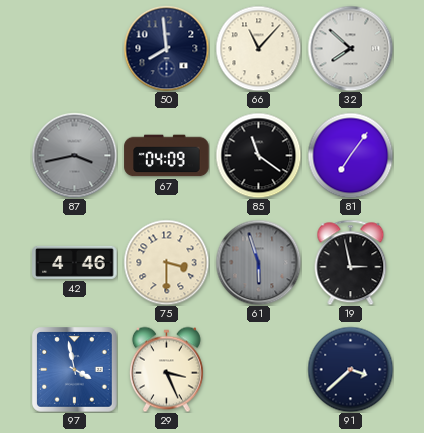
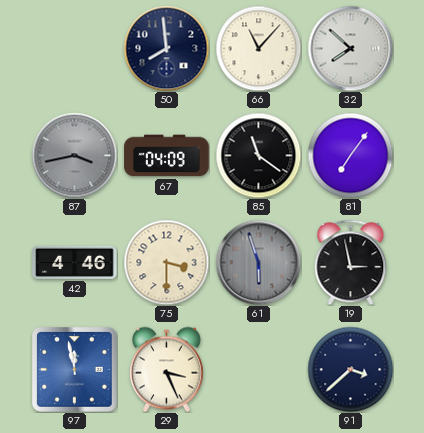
97: 3:58 -> 11:58
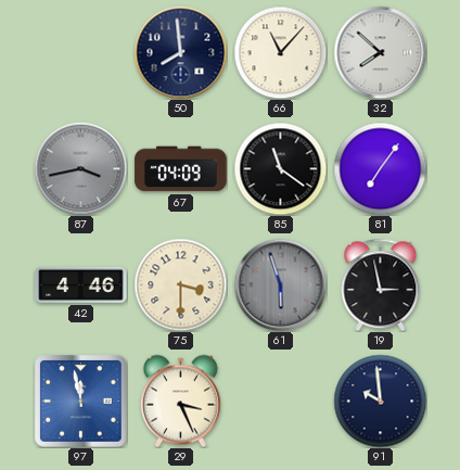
91: 3:38 -> 9:59
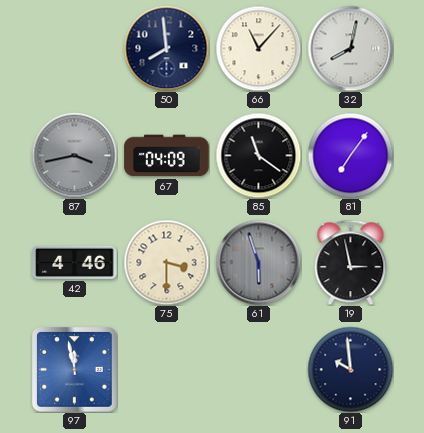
32: 7:52 -> 8:02
29: 3:26 -> none
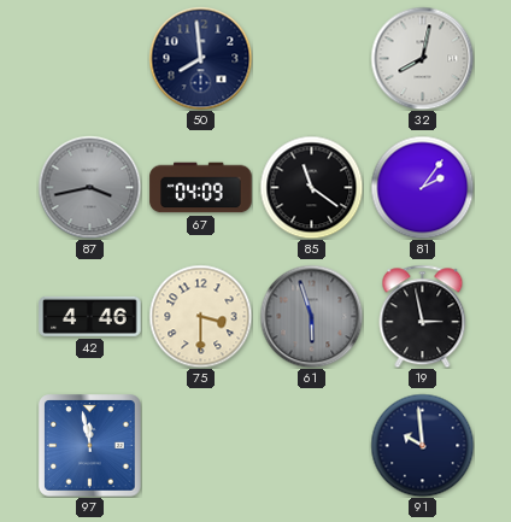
66: 11:07 -> none
81: 7:06 -> 2:06
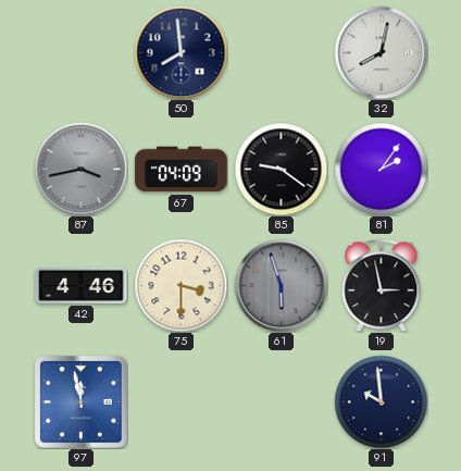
85: 11:21 -> 9:21
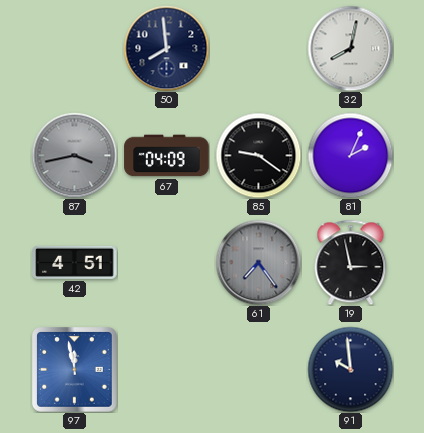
81: 2:06 -> 2:04
42: 4:46 -> 4:51
75: 3:30 -> none
61: 5:57 -> 7:24
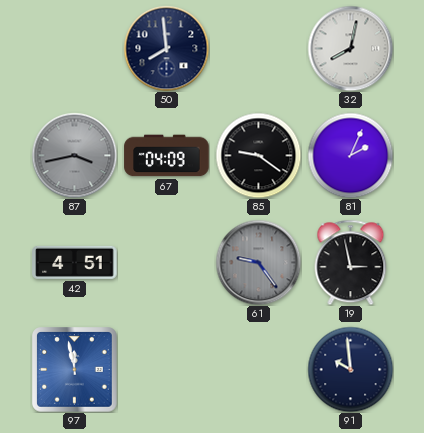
61: 7:24 -> 9:24
